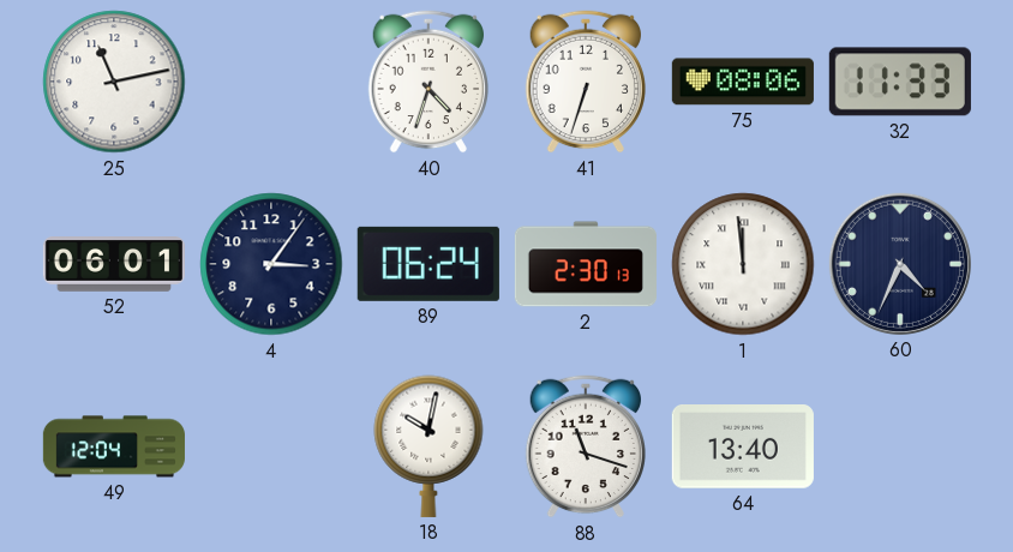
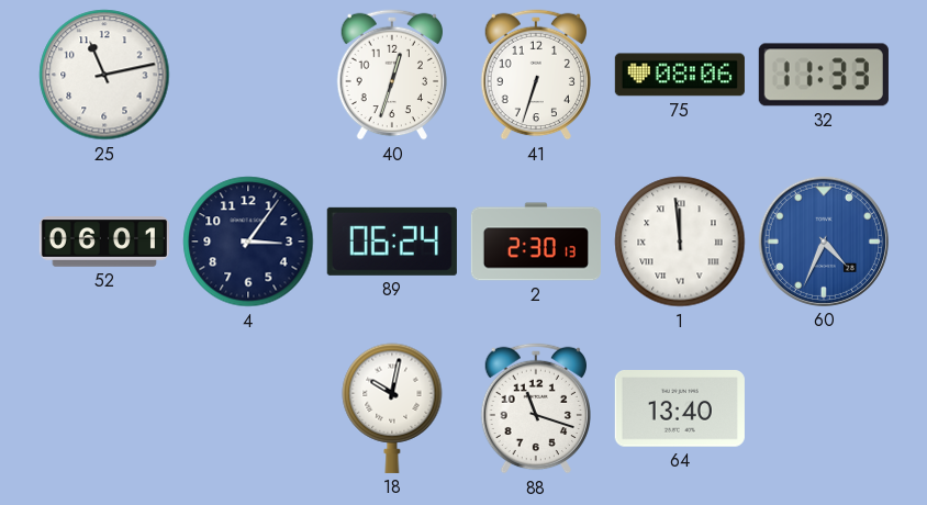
40: 4:33 -> 12:33
60 dial: navy -> blue
49: 12:04 -> none
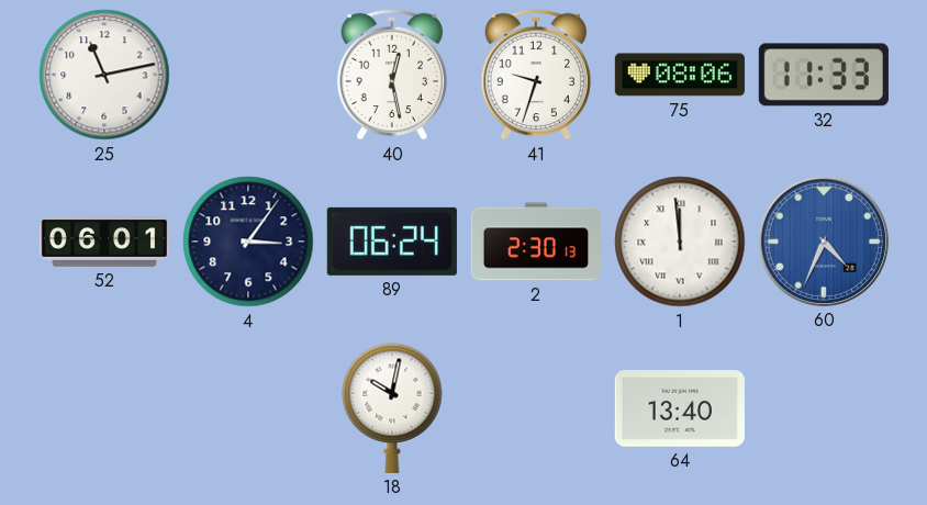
40: 12:33 -> 12:28
41: 6:33 -> 9:33
88: 11:18 -> none
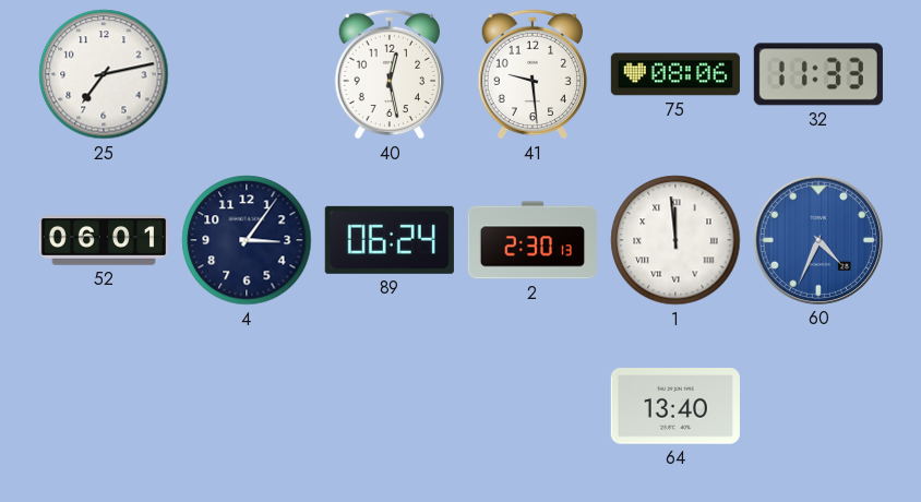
25: 11:13 -> 7:13
41: 9:33 -> 9:29
18: 10:02 -> none
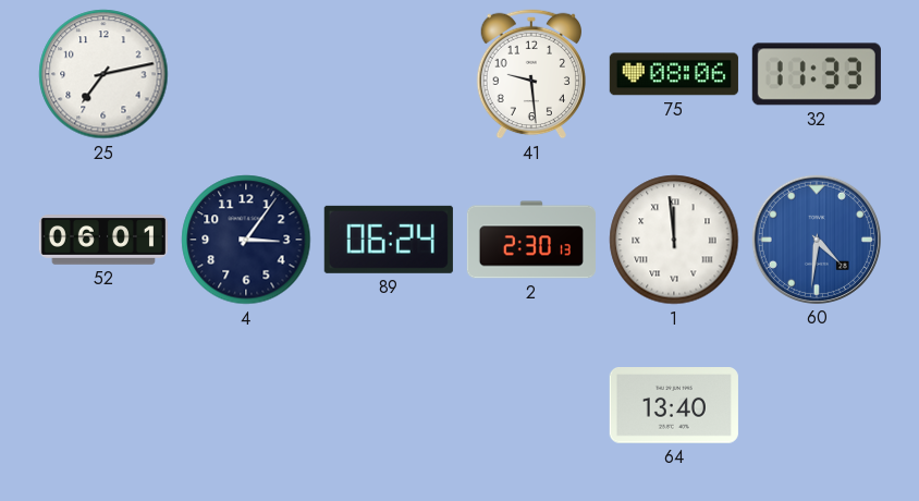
40: 12:28 -> none
60: 4:34 -> 4:31
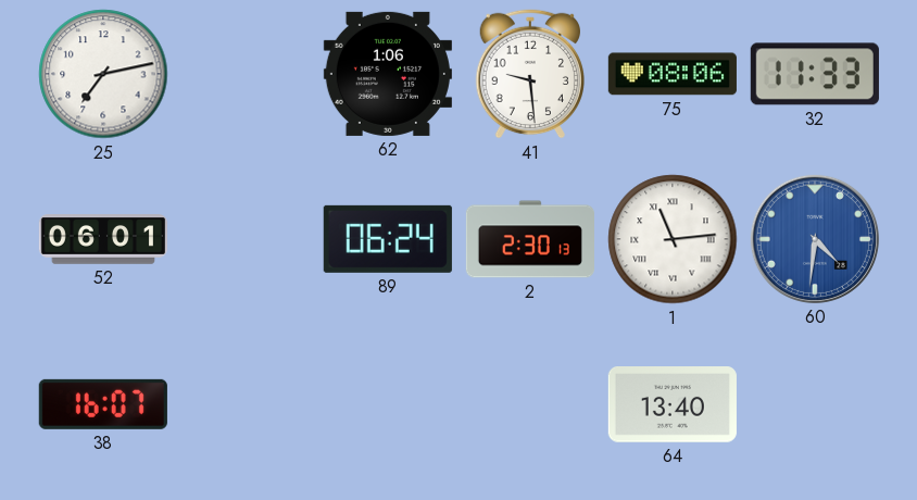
62: none -> 1:06
4: 3:06 -> none
1: 11:59 -> 11:14
38: none -> 16:07
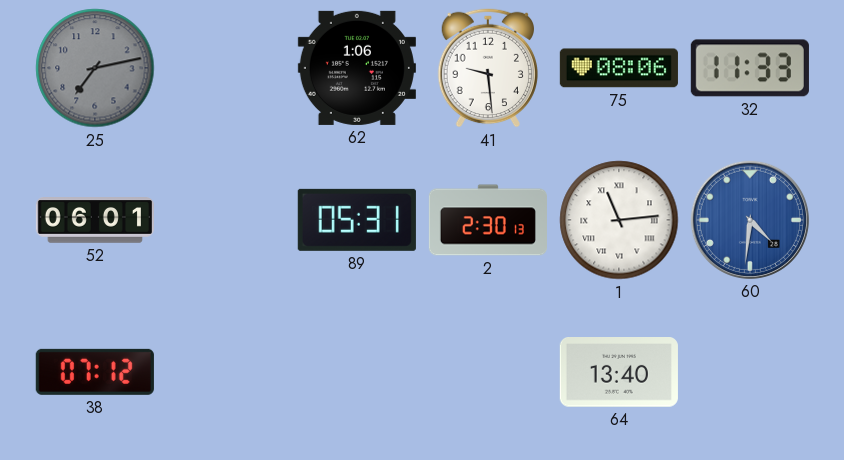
25 dial: white -> grey
89: 06:24 -> 05:31
38: 16:07 -> 07:12
